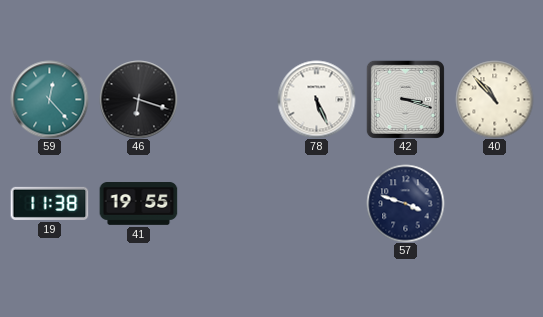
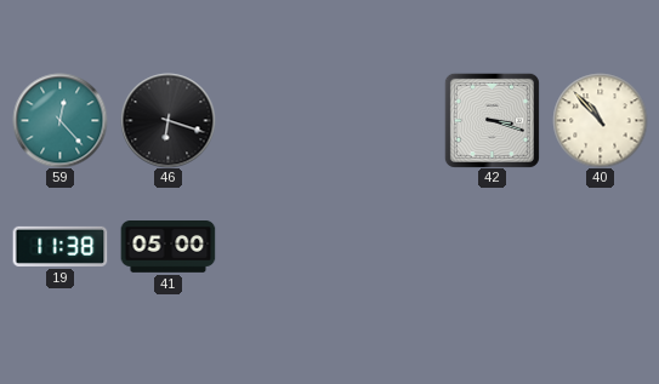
78: 5:26 -> none
41: 19:55 -> 05:00
57: 3:48 -> none
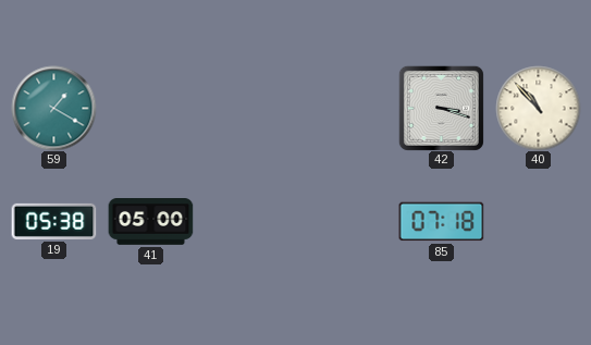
59: 12:23 -> 1:20
46: 6:18 -> none
19: 11:38 -> 05:38
85: none -> 07:18
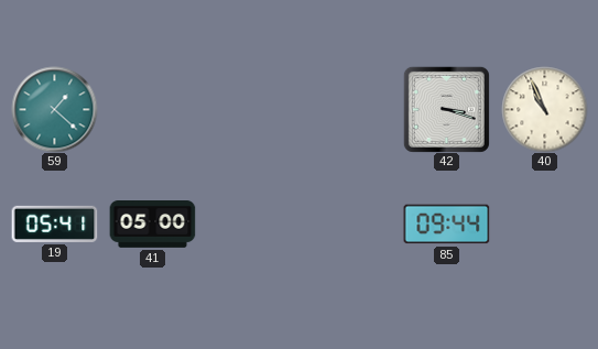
59: 1:20 -> 1:22
40: 10:53 -> 10:56
19: 05:38 -> 05:41
85: 07:18 -> 09:44
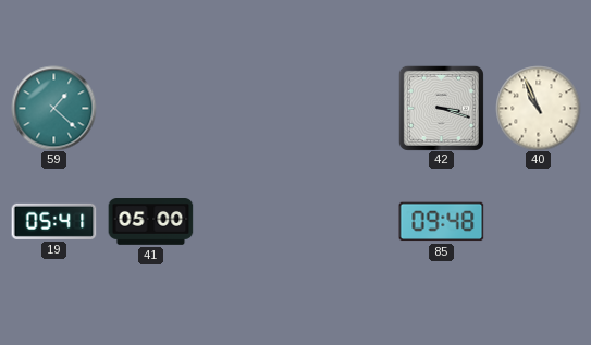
85: 09:44 -> 09:48
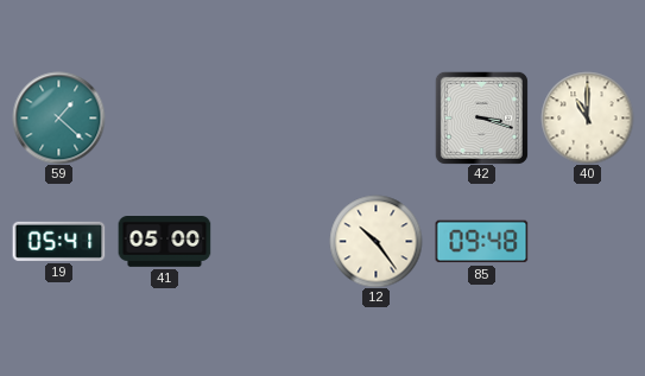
40: 10:56 -> 11:00
12: none -> 10:24
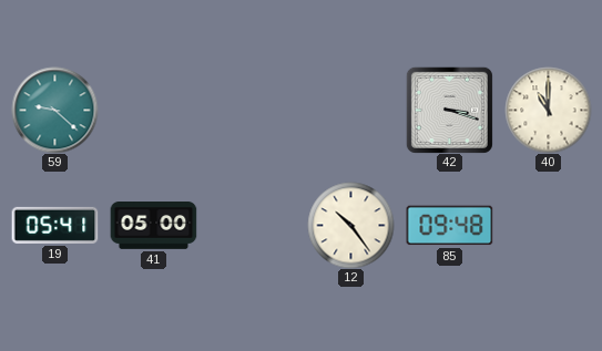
59: 1:22 -> 9:22
